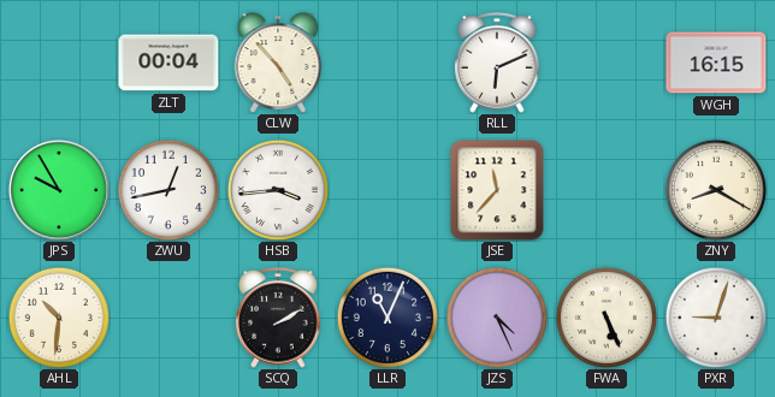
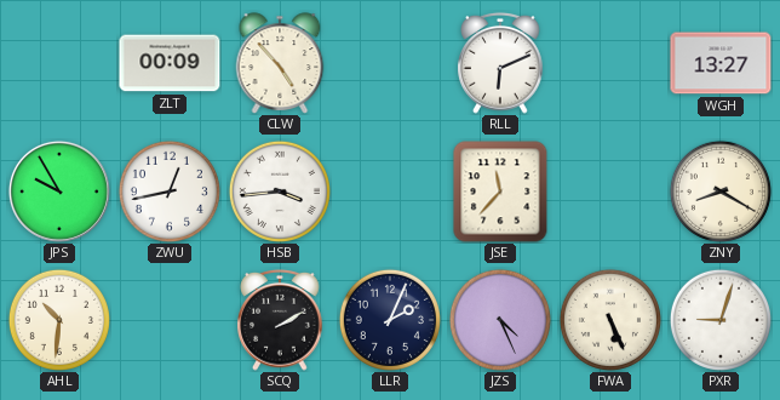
ZLT: 00:04 -> 00:09
WGH: 16:15 -> 13:27
LLR: 11:04 -> 2:04
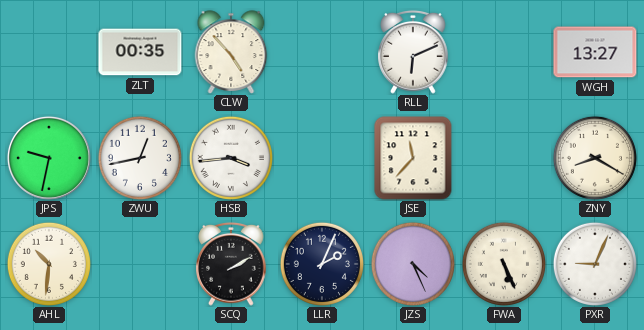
ZLT: 00:09 -> 00:35
JPS: 9:55 -> 9:32
PXR: 9:03 -> 9:04
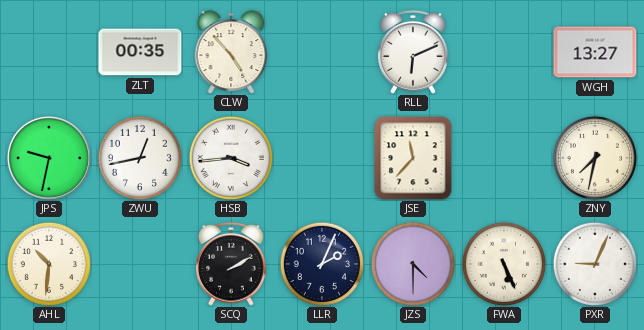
ZNY: 8:20 -> 7:32
JZS: 4:26 -> 4:30
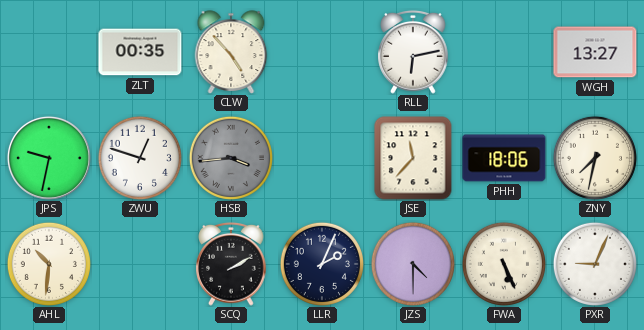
RLL: 6:11 -> 6:13
ZWU: 12:43 -> 12:48
HSB dial: white -> grey
PHH: none -> 18:06
